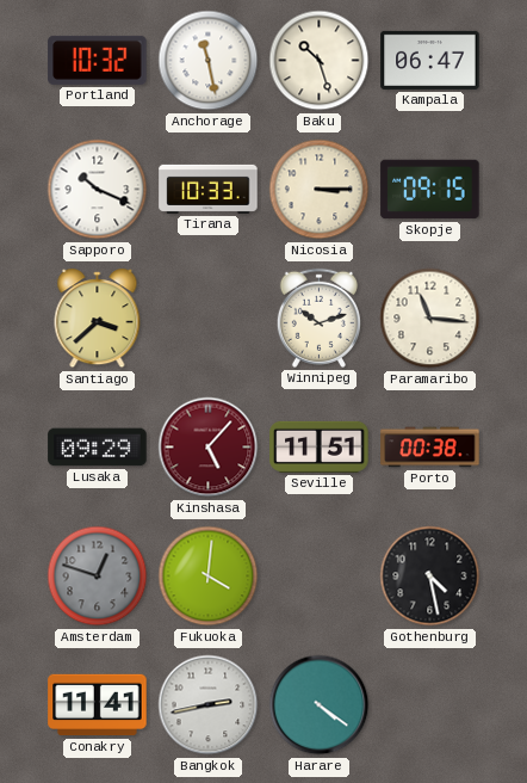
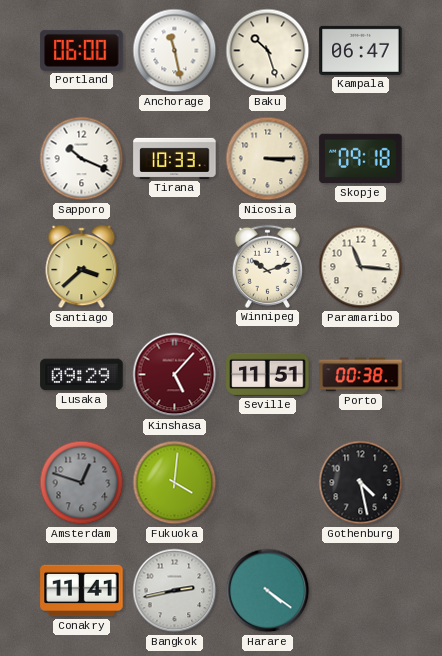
Portland: 10:32 -> 06:00
Skopje: 09:15 -> 09:18
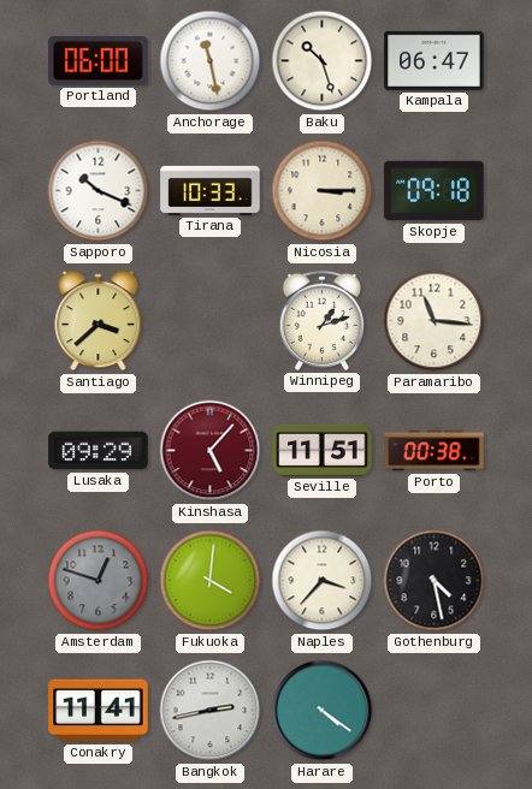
Winnipeg: 10:12 -> 1:12
Naples: none -> 3:37
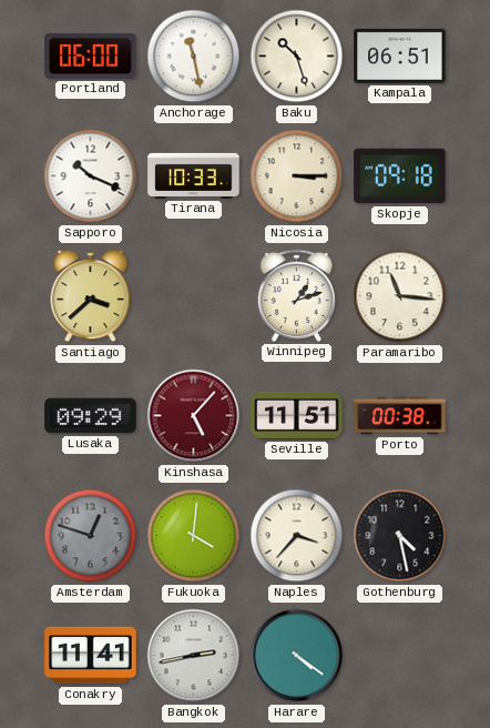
Kampala: 06:47 -> 06:51
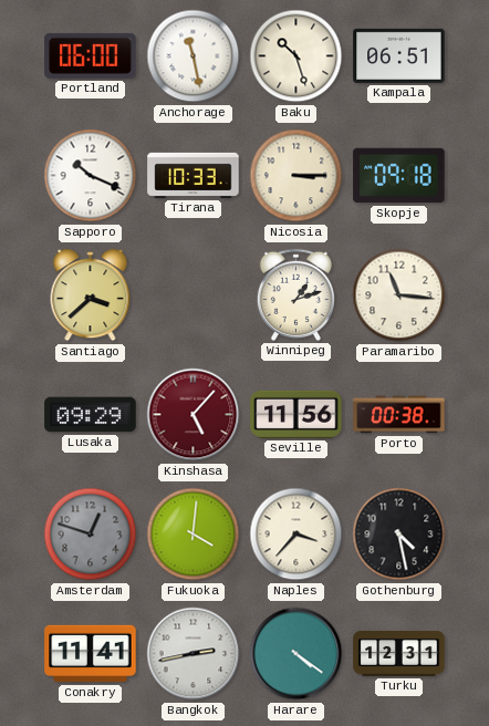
Seville: 11:51 -> 11:56
Turku: none -> 12:31
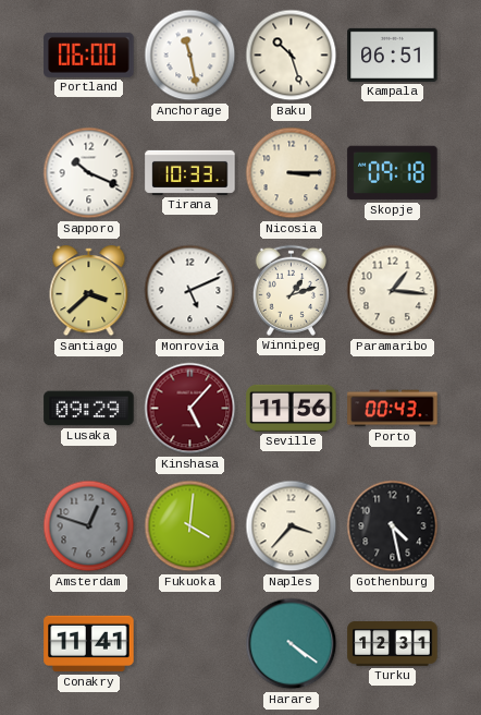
Monrovia: none -> 5:11
Paramaribo: 11:16 -> 1:16
Porto: 00:38 -> 00:43
Bangkok: 2:43 -> none
